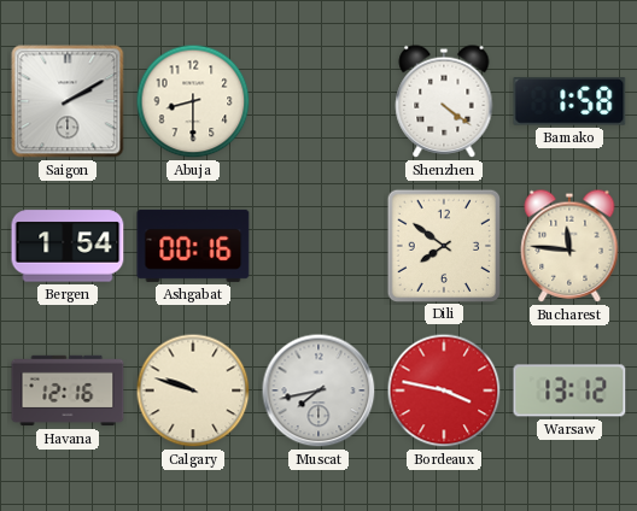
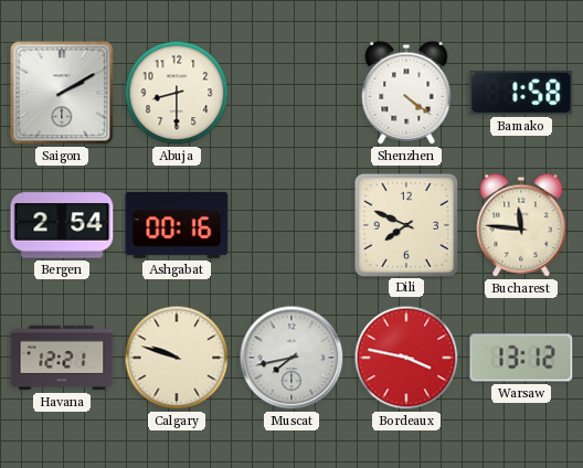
Bergen: 1:54 -> 2:54
Dili: 7:51 -> 7:49
Havana: 12:16 -> 12:21
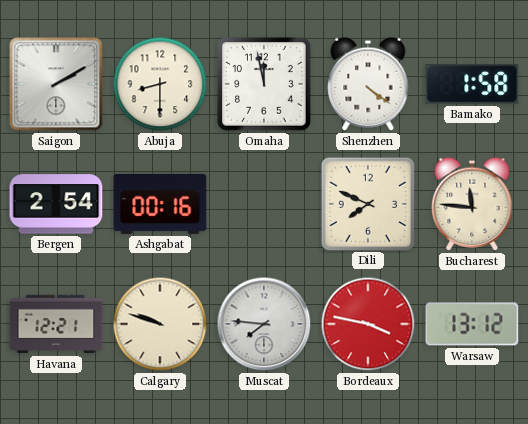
Omaha: none -> 11:58
Muscat: 7:43 -> 7:46
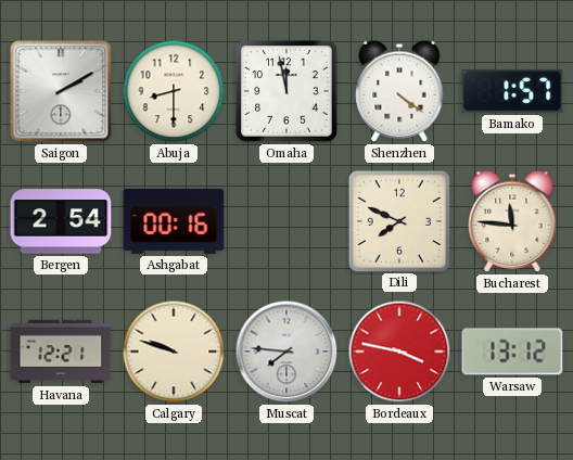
Bamako: 1:58 -> 1:57
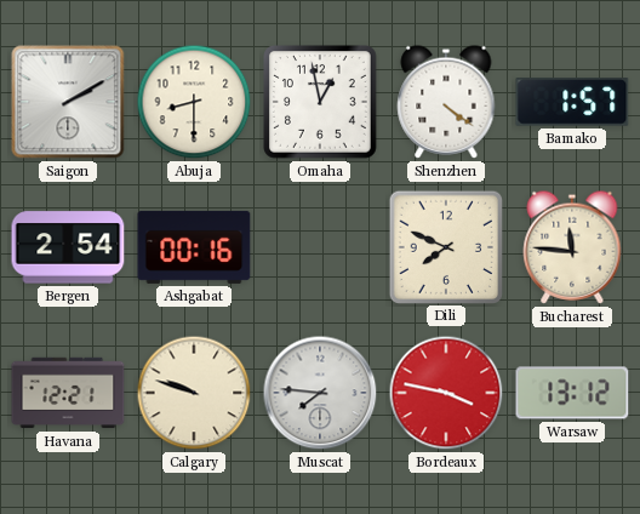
Omaha: 11:58 -> 12:58
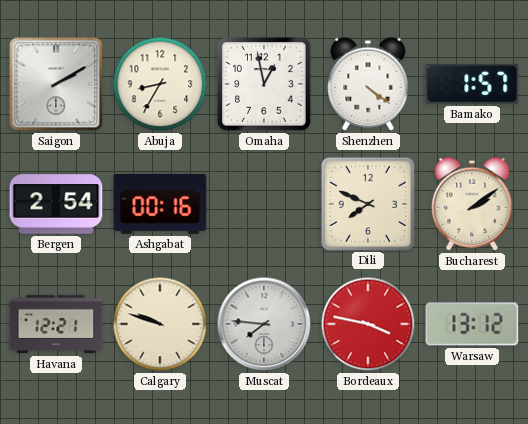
Abuja: 8:30 -> 8:35
Bucharest: 11:46 -> 2:09
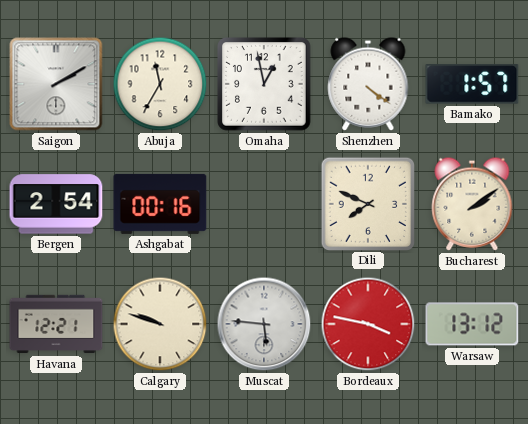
Abuja: 8:35 -> 11:35
Muscat: 7:46 -> 5:46
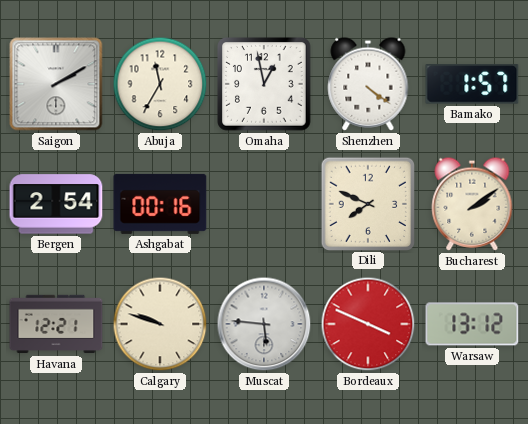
Bordeaux: 3:47 -> 3:49
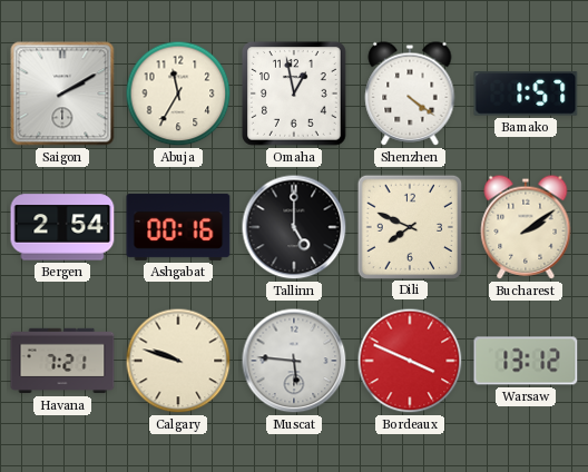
Tallinn: none -> 5:00
Havana: 12:21 -> 7:21
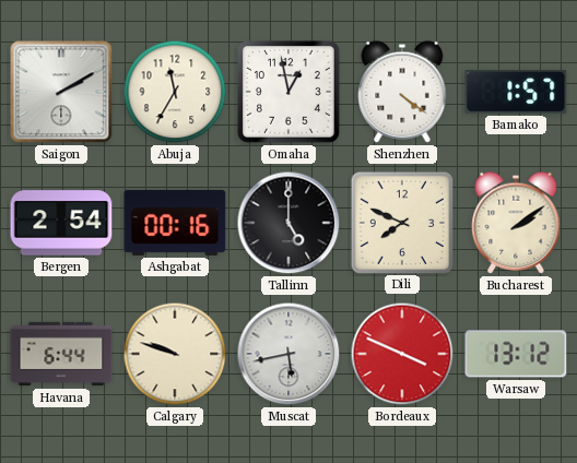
Havana: 7:21 -> 6:44
Muscat: 5:46 -> 5:43
